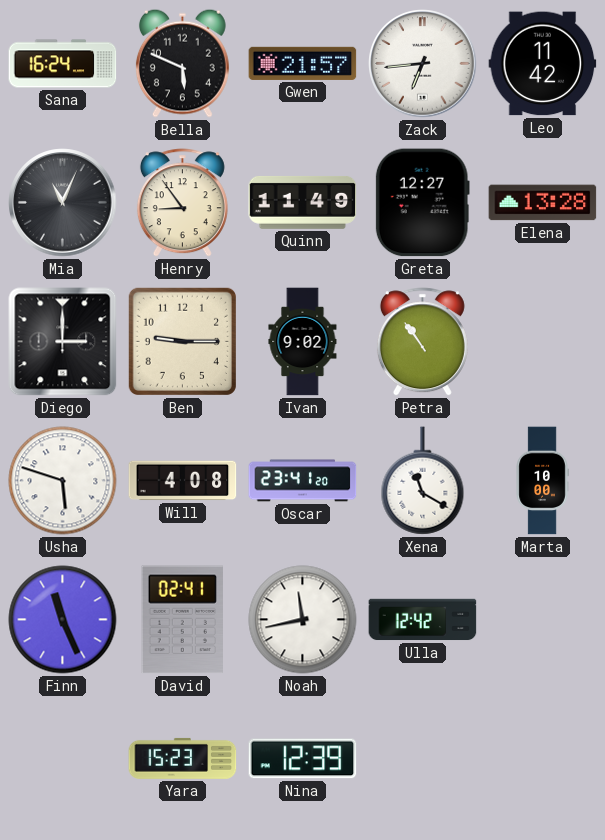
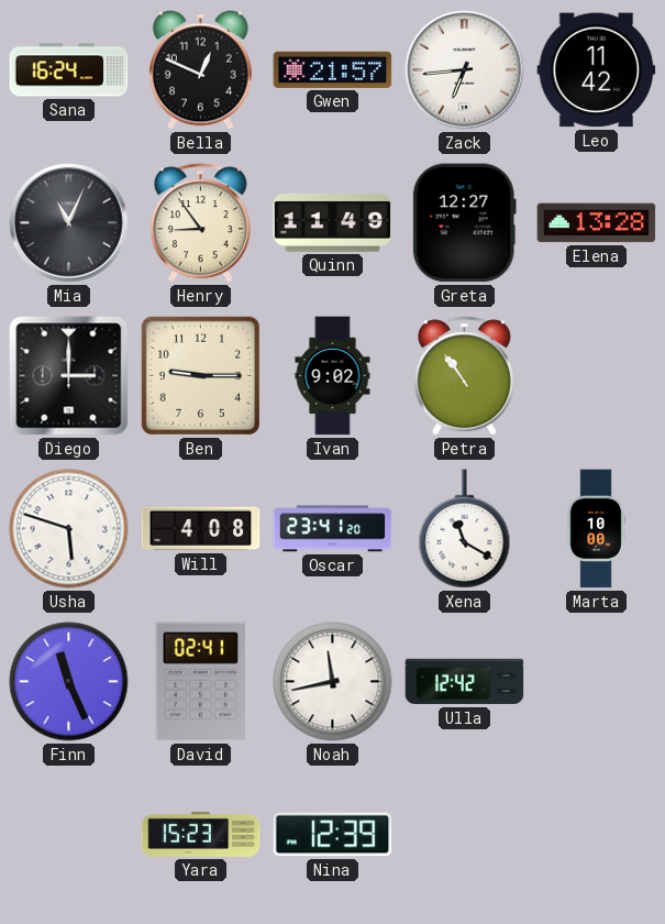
Bella: 5:49 -> 12:49
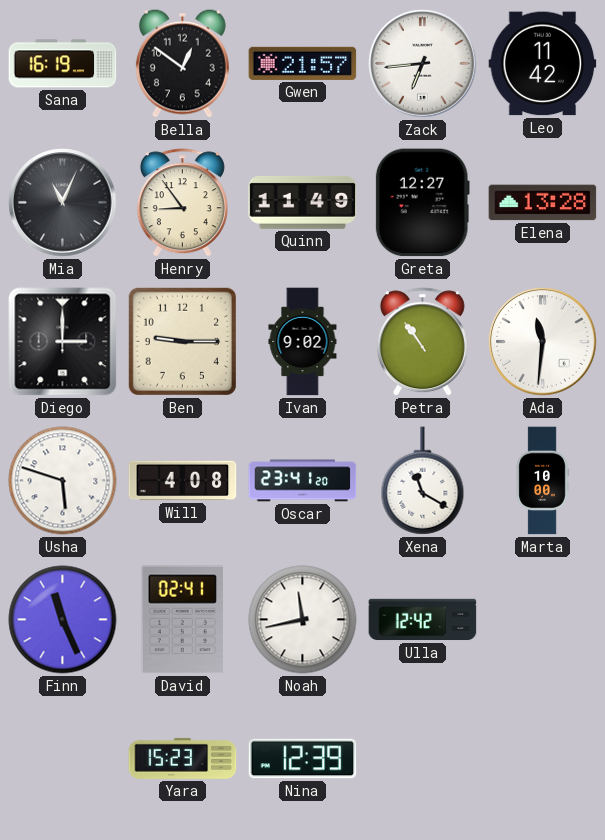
Sana: 16:24 -> 16:19
Bella: 12:49 -> 12:51
Ada: none -> 11:31
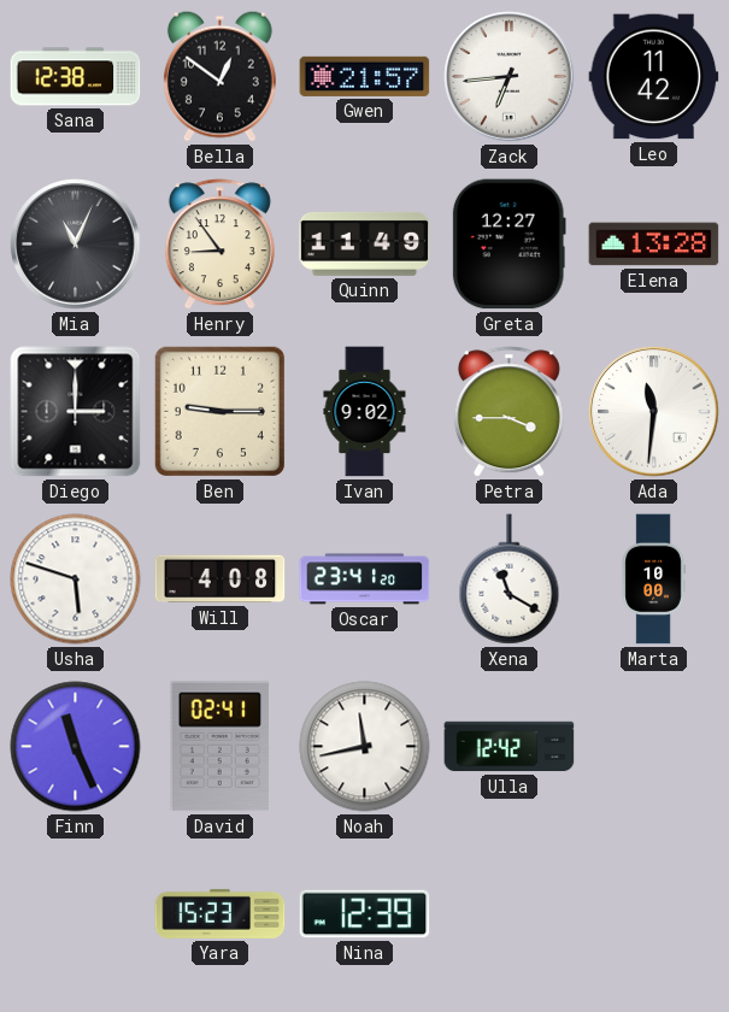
Sana: 16:19 -> 12:38
Petra: 10:54 -> 3:45
